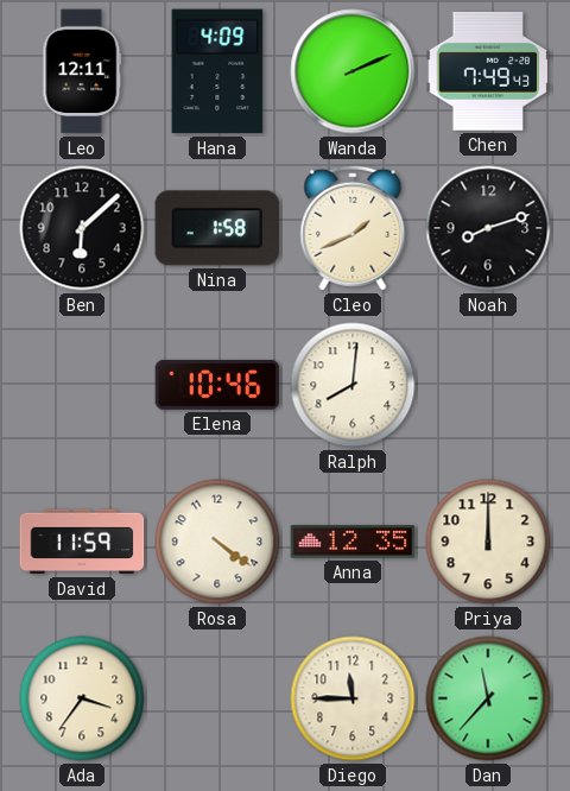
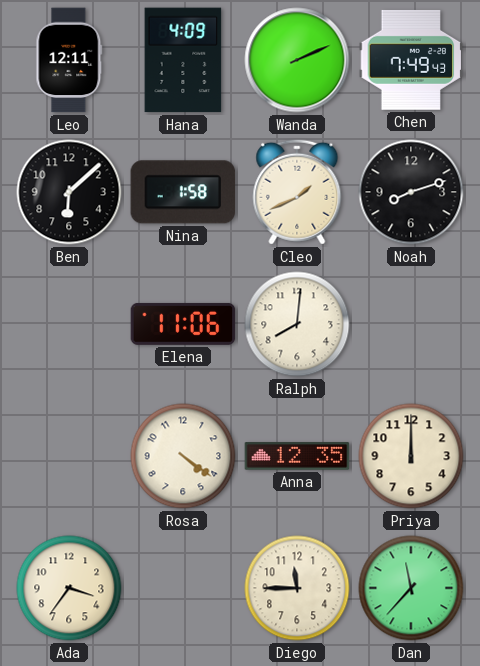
Elena: 10:46 -> 11:06
David: 11:59 -> none
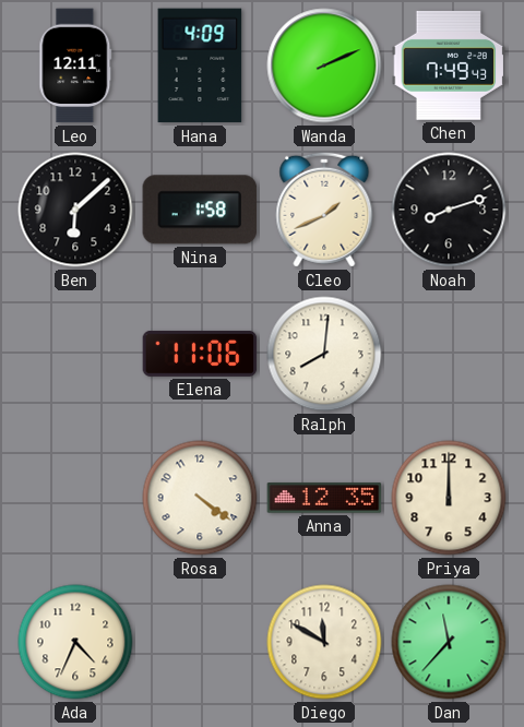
Ada: 3:36 -> 4:34
Diego: 11:45 -> 11:50
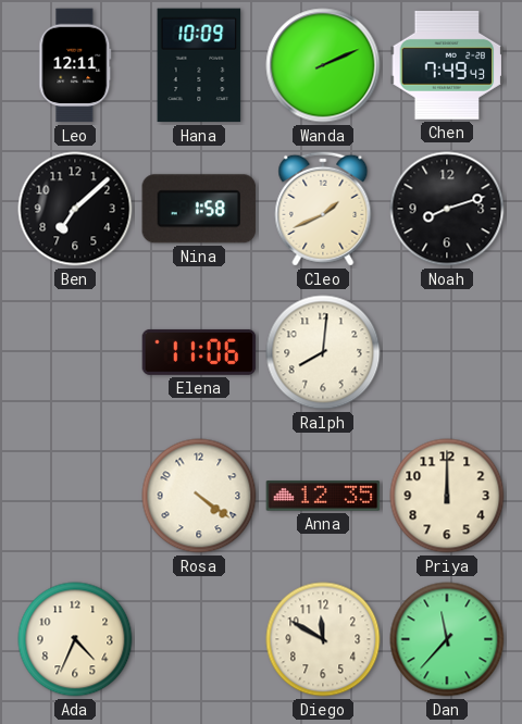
Hana: 4:09 -> 10:09
Ben: 6:08 -> 7:08
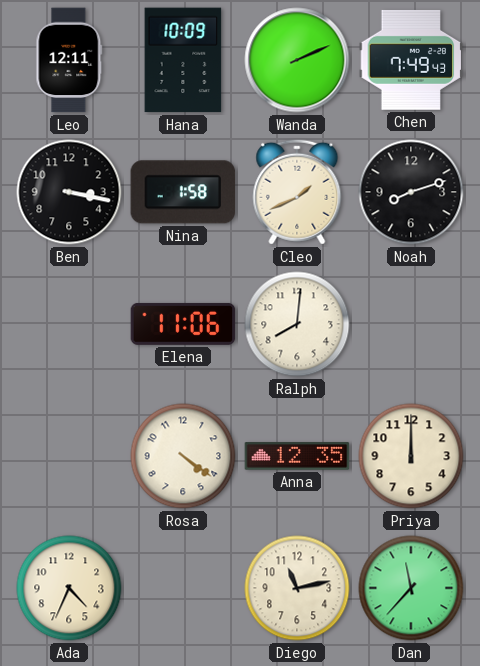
Ben: 7:08 -> 3:17
Diego: 11:50 -> 11:13
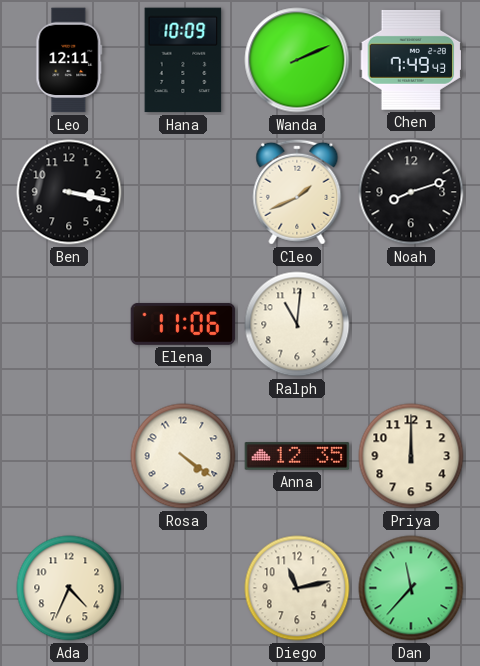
Nina: 1:58 -> none
Ralph: 8:01 -> 11:01
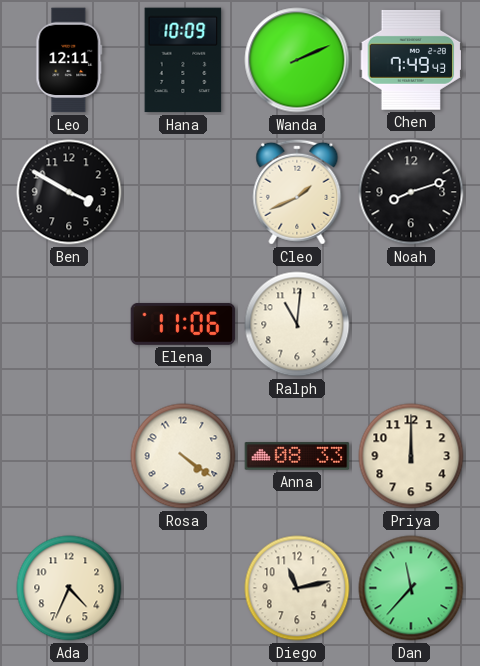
Ben: 3:17 -> 3:50
Anna: 12:35 -> 08:33
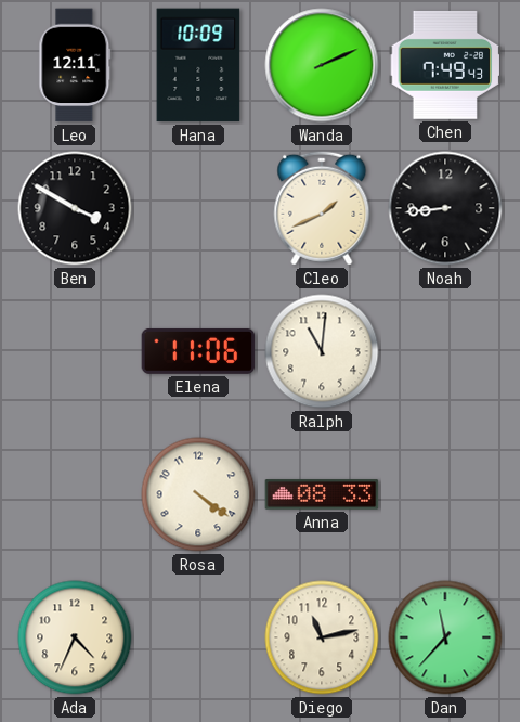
Noah: 8:12 -> 8:44
Priya: 12:00 -> none
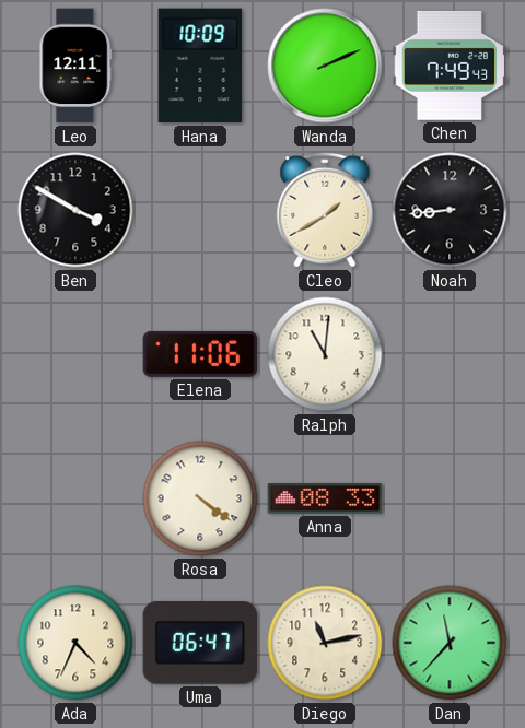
Cleo: 1:41 -> 1:40
Uma: none -> 06:47
